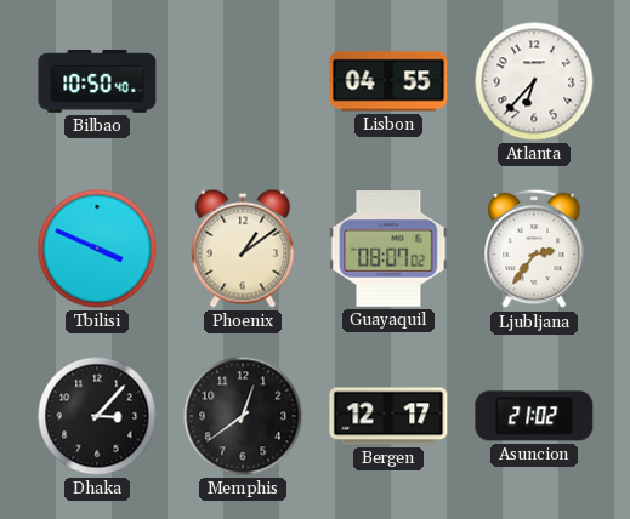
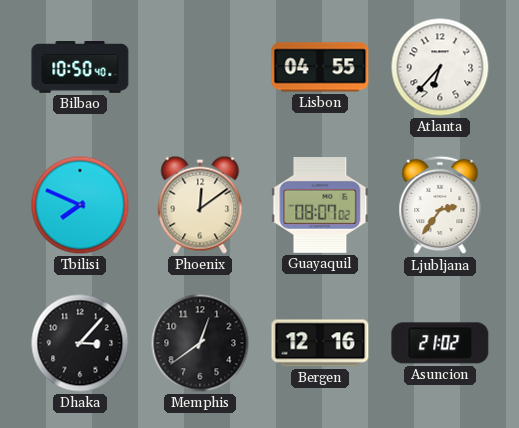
Tbilisi: 3:49 -> 7:49
Phoenix: 1:09 -> 12:09
Bergen: 12:17 -> 12:16
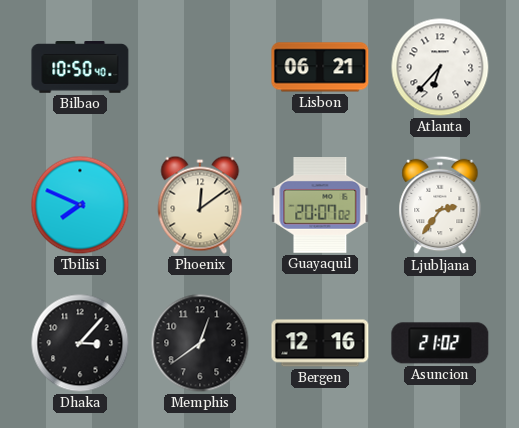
Lisbon: 04:55 -> 06:21
Guayaquil: 08:07 -> 20:07
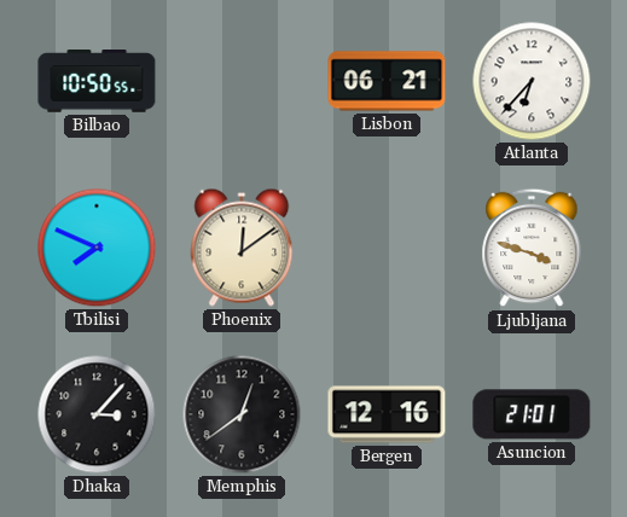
Bilbao: 10:50:40 -> 10:50:55
Guayaquil: 20:07 -> none
Ljubljana: 2:36 -> 3:48
Asuncion: 21:02 -> 21:01
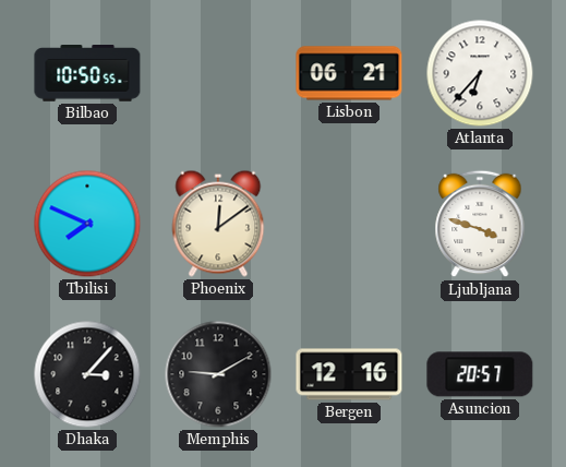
Memphis: 12:39 -> 9:10
Asuncion: 21:01 -> 20:57
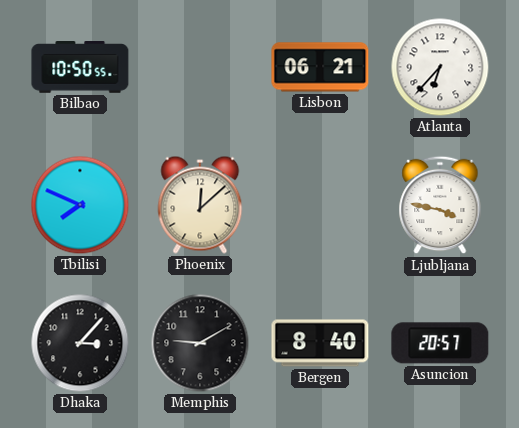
Phoenix: 12:09 -> 12:08
Ljubljana: 3:48 -> 3:47
Bergen: 12:16 -> 8:40
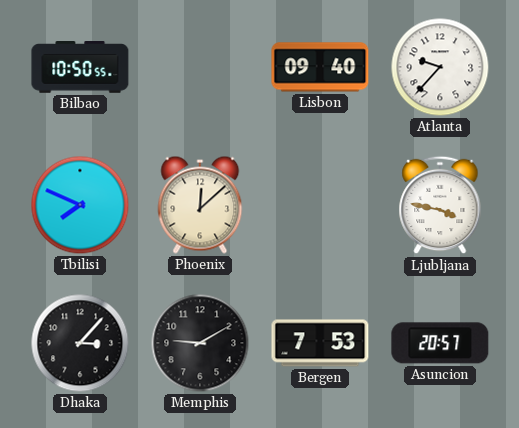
Lisbon: 06:21 -> 09:40
Atlanta: 6:37 -> 9:37
Bergen: 8:40 -> 7:53
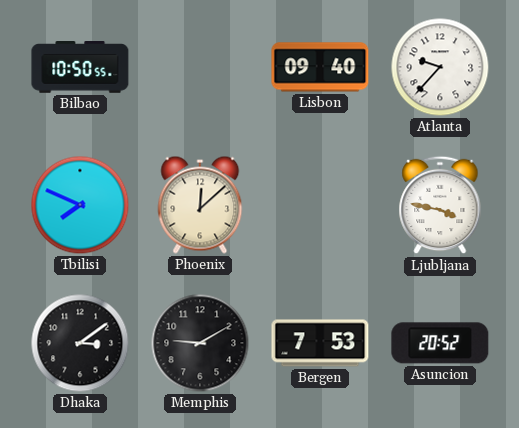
Dhaka: 3:07 -> 3:09
Asuncion: 20:57 -> 20:52
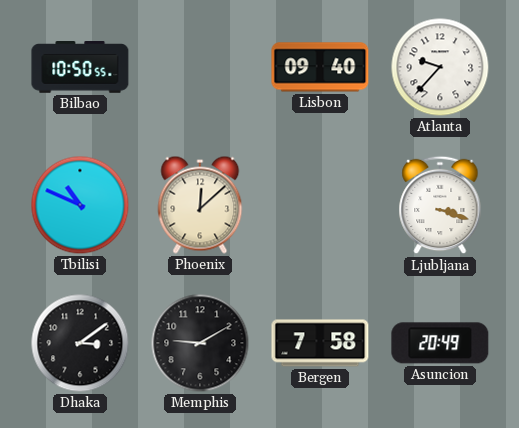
Tbilisi: 7:49 -> 10:49
Ljubljana: 3:47 -> 3:18
Bergen: 7:53 -> 7:58
Asuncion: 20:52 -> 20:49
